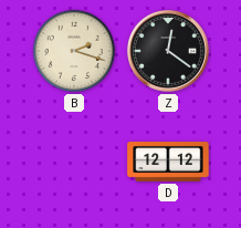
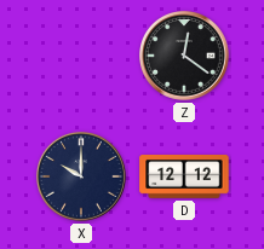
B: 2:18 -> none
X: none -> 10:00
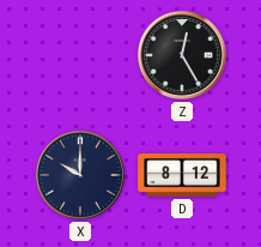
Z: 12:21 -> 12:25
D: 12:12 -> 8:12
